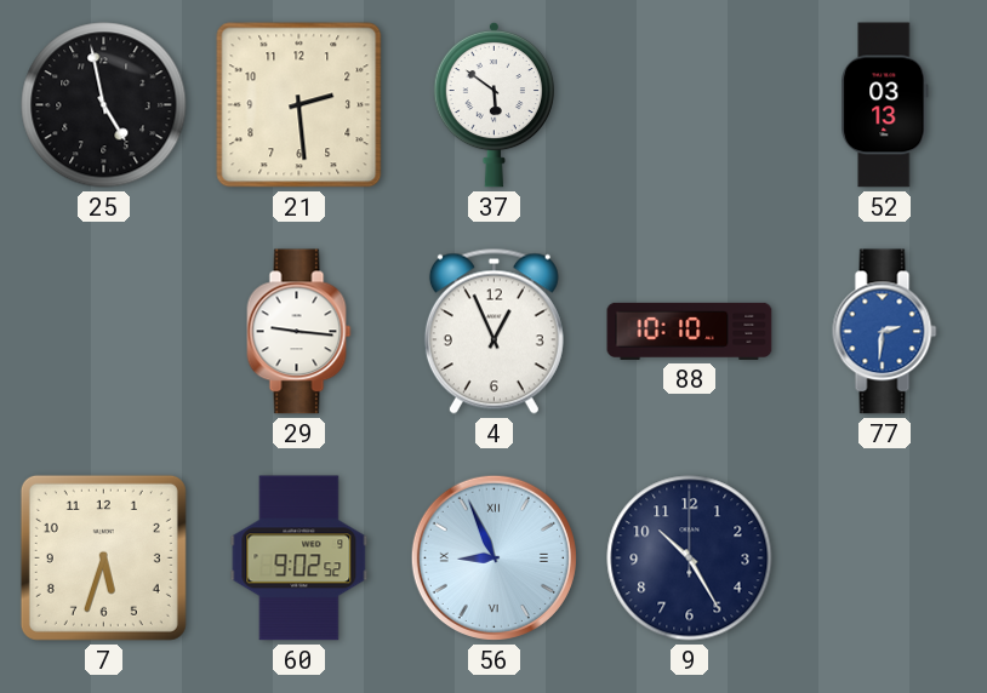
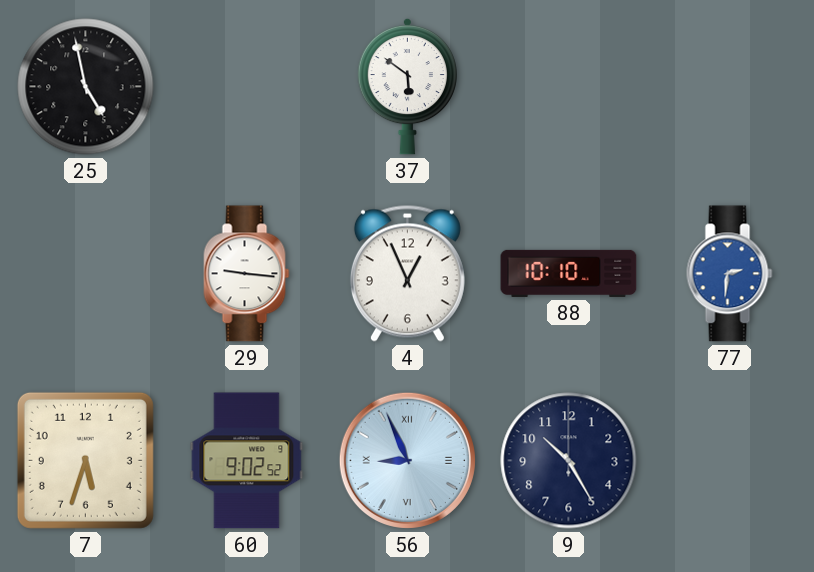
21: 2:29 -> none
52: 03:13 -> none
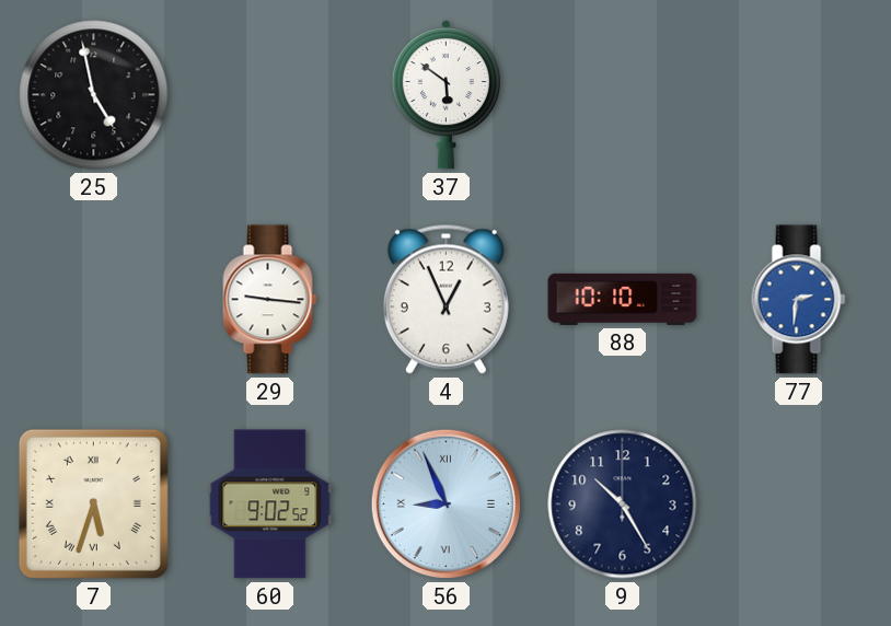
7 numerals: Arabic -> Roman
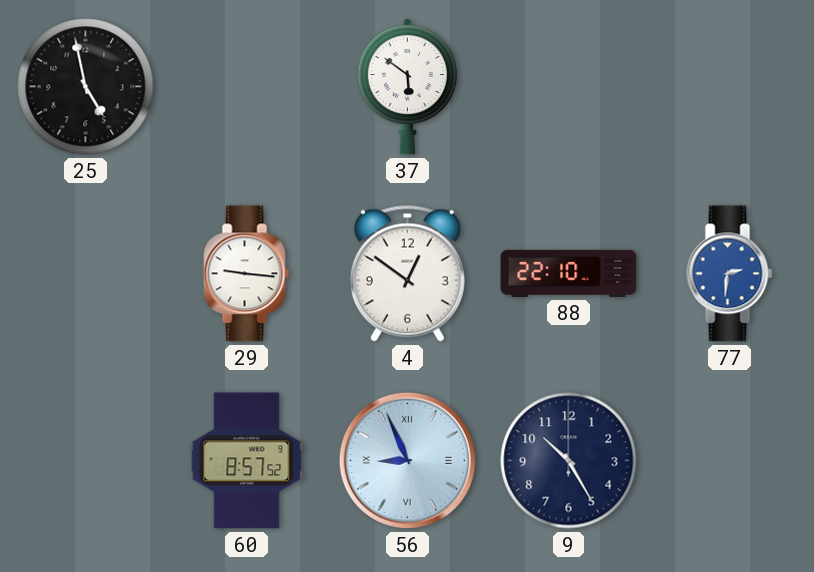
4: 12:56 -> 12:51
88: 10:10 -> 22:10
7: 5:33 -> none
60: 9:02 -> 8:57
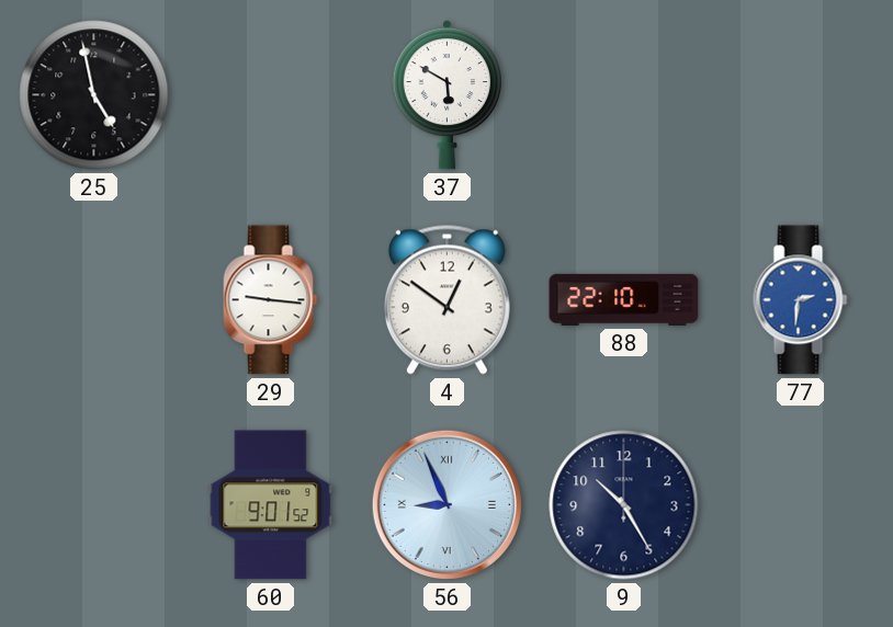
37: 5:51 -> 5:50
60: 8:57 -> 9:01
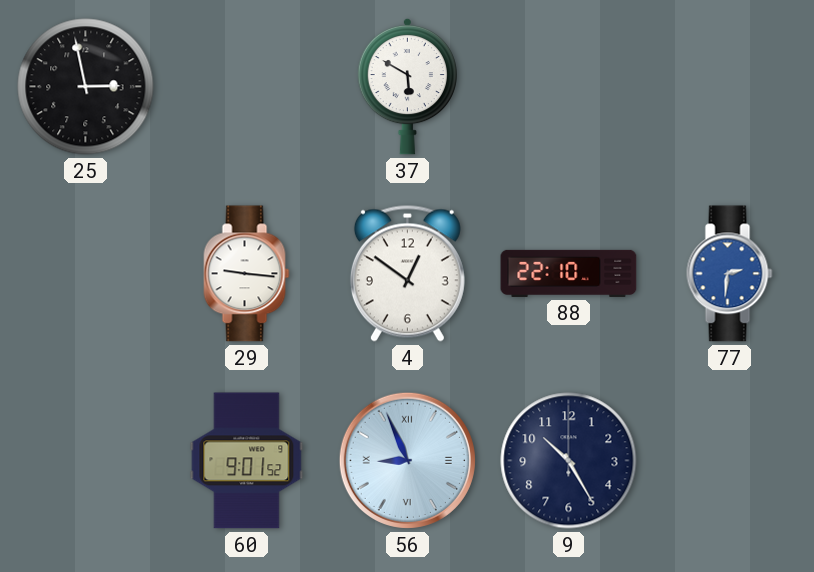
25: 4:58 -> 2:58
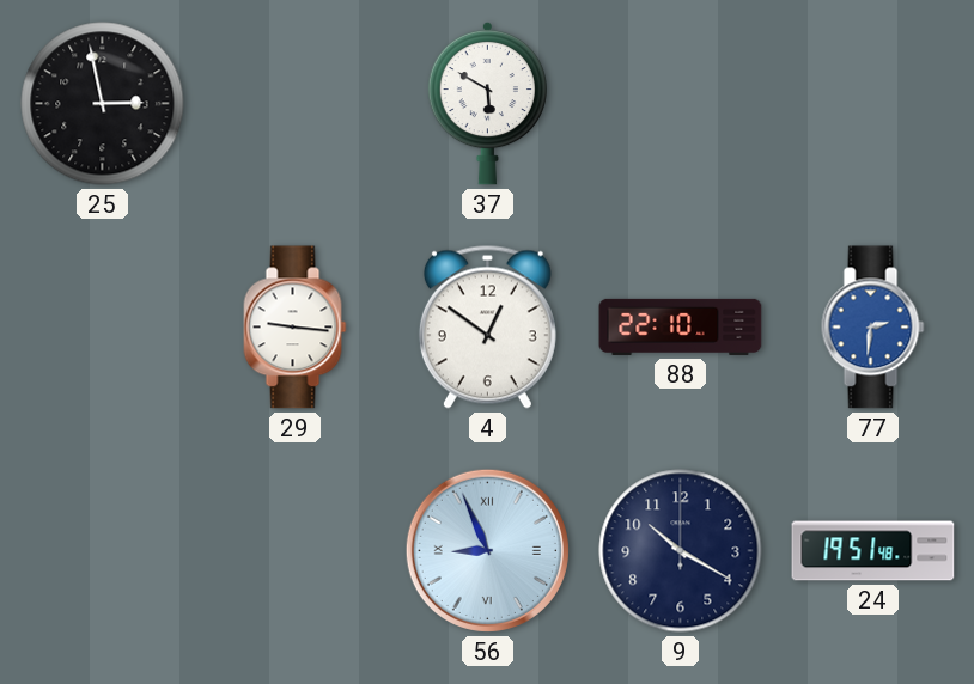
60: 9:01 -> none
9: 10:25 -> 10:20
24: none -> 19:51
